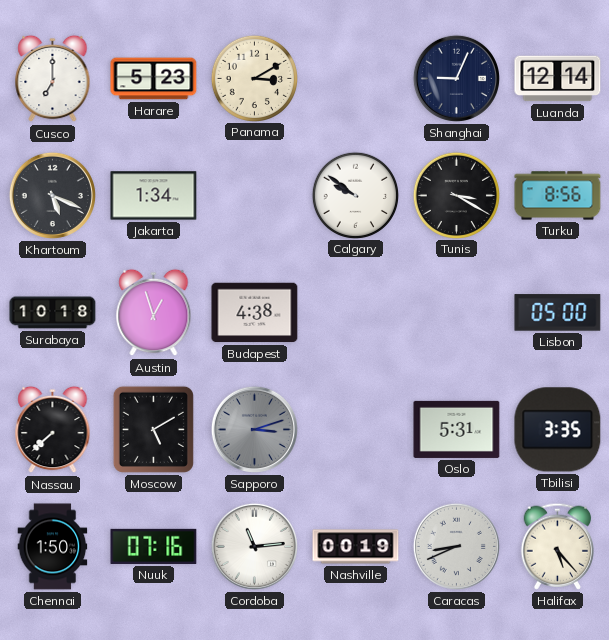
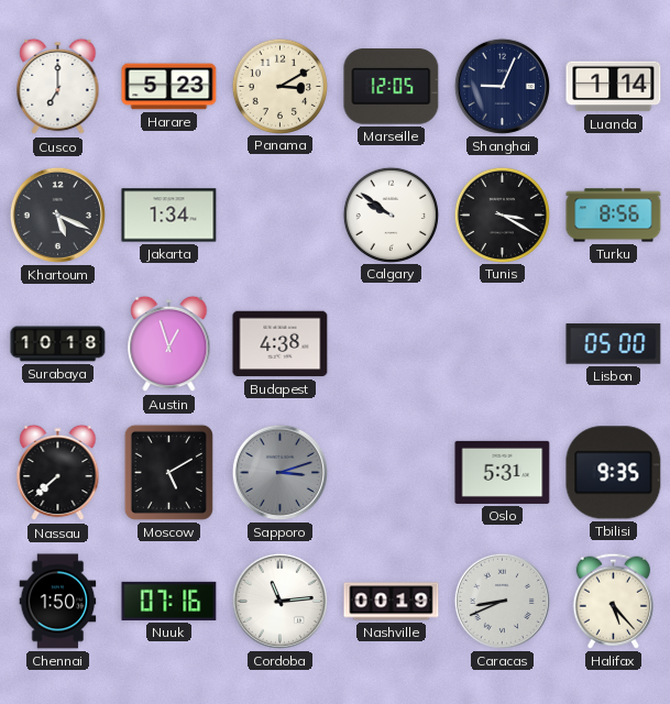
Marseille: none -> 12:05
Luanda: 12:14 -> 1:14
Tbilisi: 3:35 -> 9:35
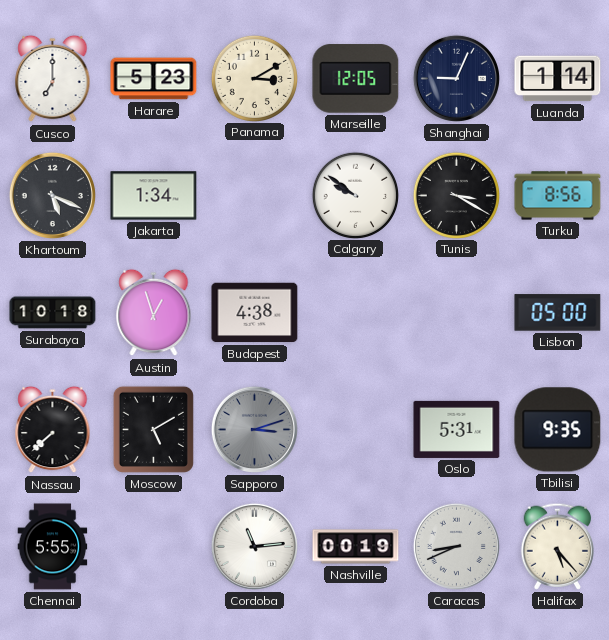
Chennai: 1:50 -> 5:55
Nuuk: 07:16 -> none
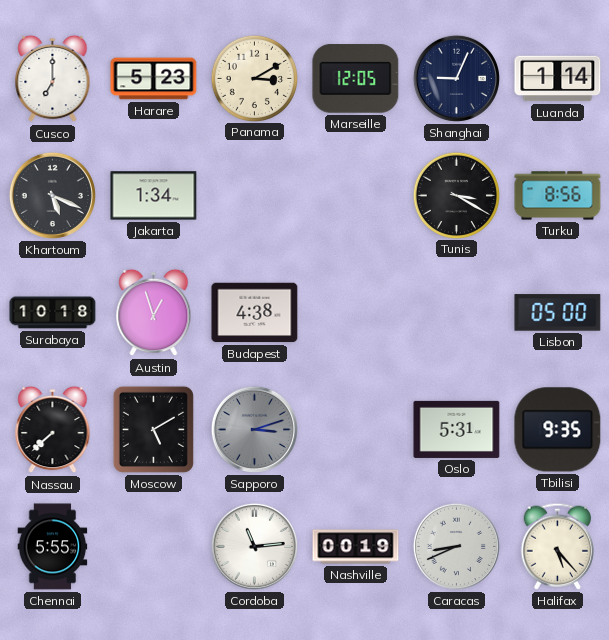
Calgary: 9:51 -> none
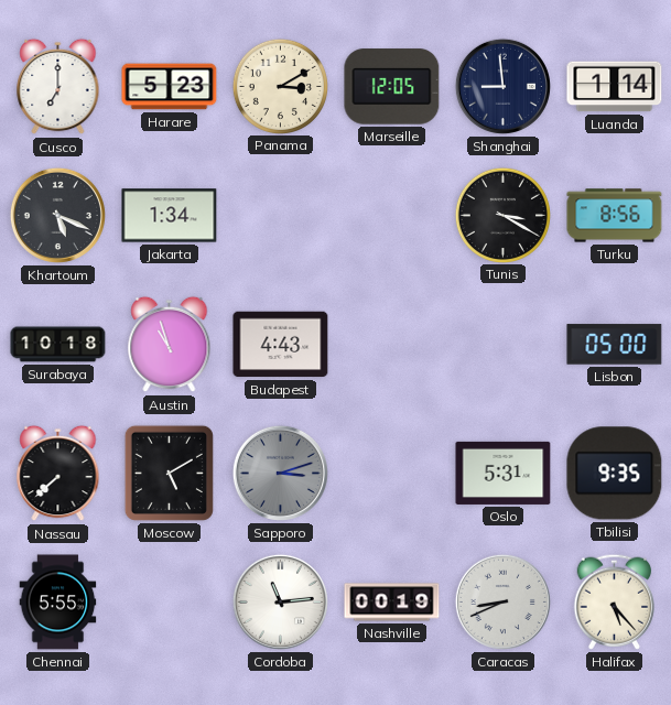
Shanghai: 9:04 -> 8:59
Austin: 12:57 -> 10:57
Budapest: 4:38 -> 4:43
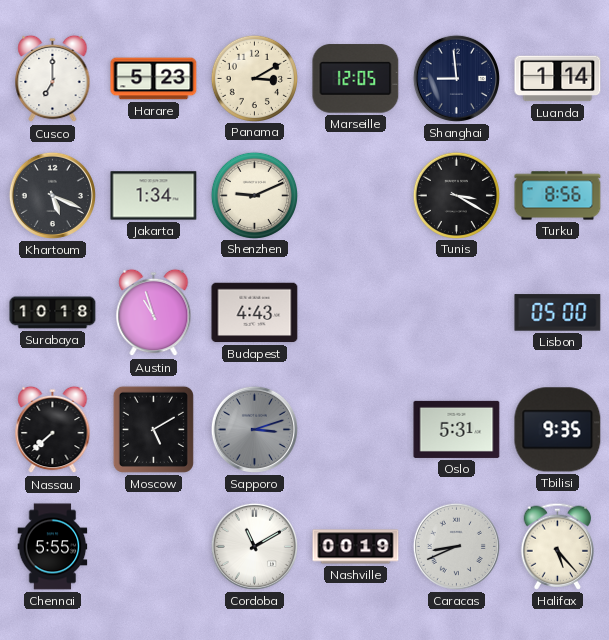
Shenzhen: none -> 9:11
Cordoba: 11:14 -> 11:10
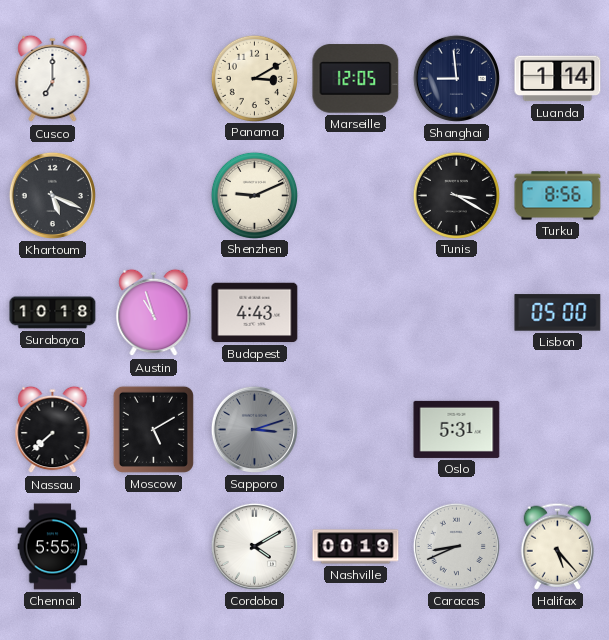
Harare: 5:23 -> none
Jakarta: 1:34 -> none
Tbilisi: 9:35 -> none
Cordoba: 11:10 -> 4:10
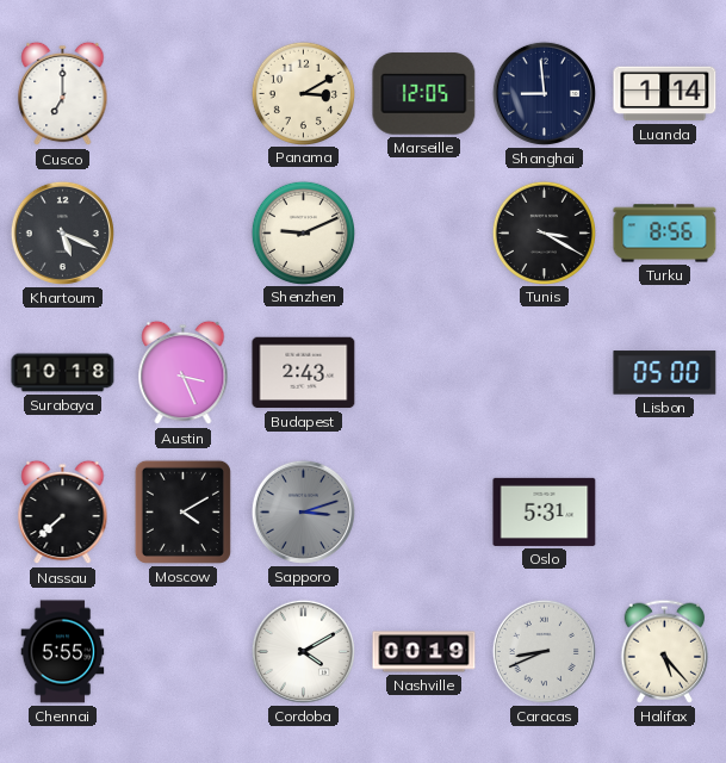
Austin: 10:57 -> 3:26
Budapest: 4:43 -> 2:43
Moscow: 5:10 -> 4:10
